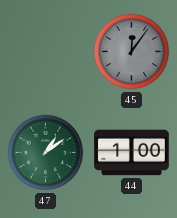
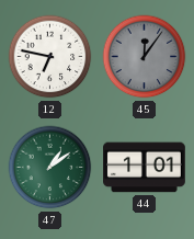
12: none -> 6:47
44: 1:00 -> 1:01
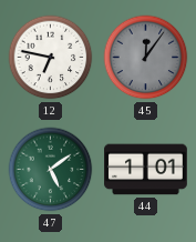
47: 1:09 -> 5:09
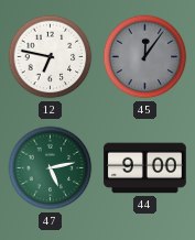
47: 5:09 -> 5:13
44: 1:01 -> 9:00
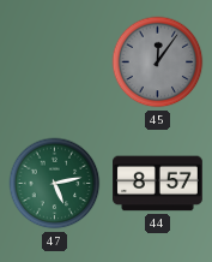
12: 6:47 -> none
44: 9:00 -> 8:57
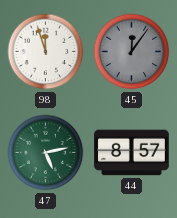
98: none -> 11:57
